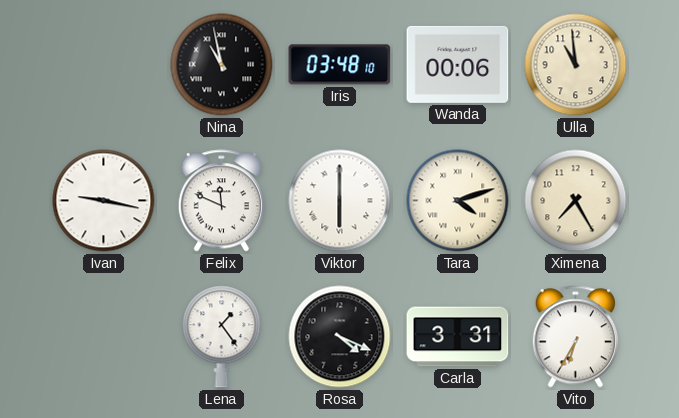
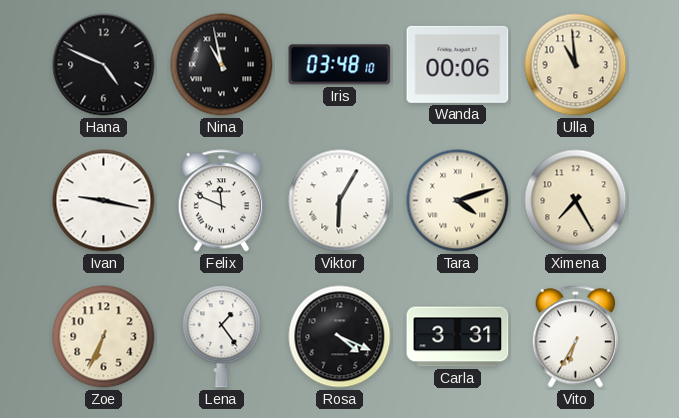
Hana: none -> 4:49
Viktor: 6:00 -> 6:05
Zoe: none -> 6:34
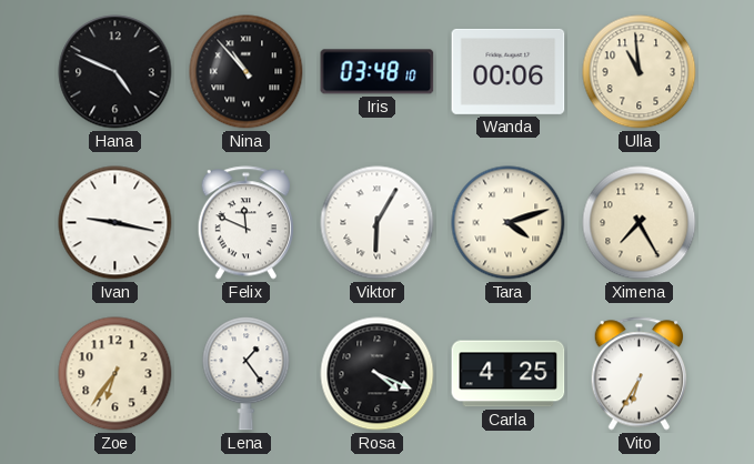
Nina: 10:58 -> 10:53
Zoe: 6:34 -> 6:36
Carla: 3:31 -> 4:25
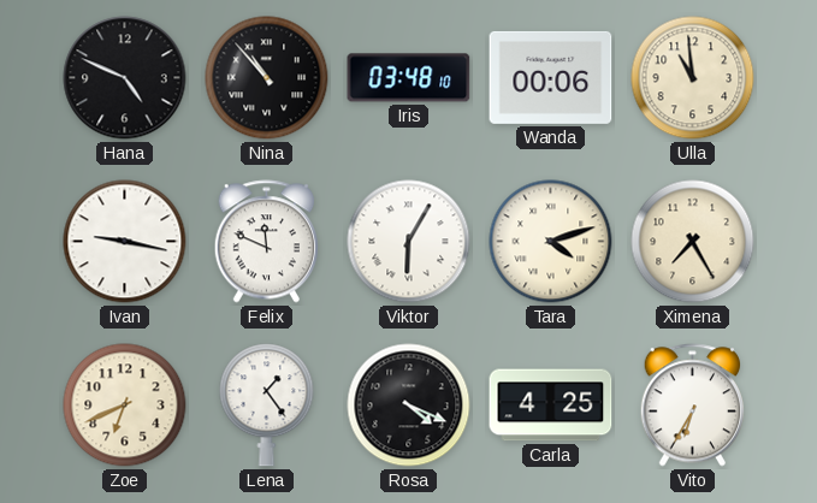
Zoe: 6:36 -> 6:41
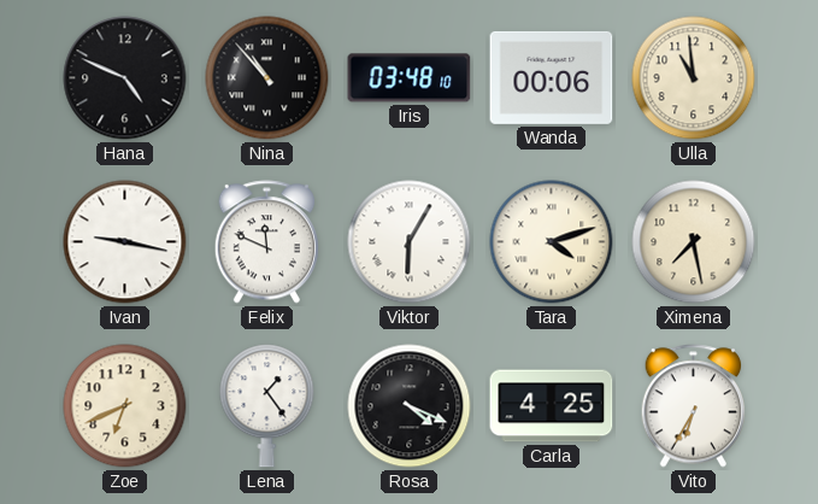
Ximena: 7:25 -> 7:28
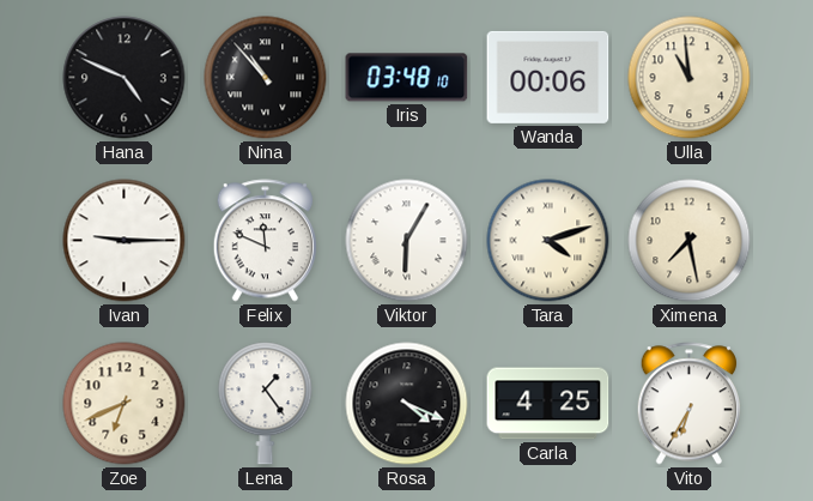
Ivan: 9:17 -> 9:15
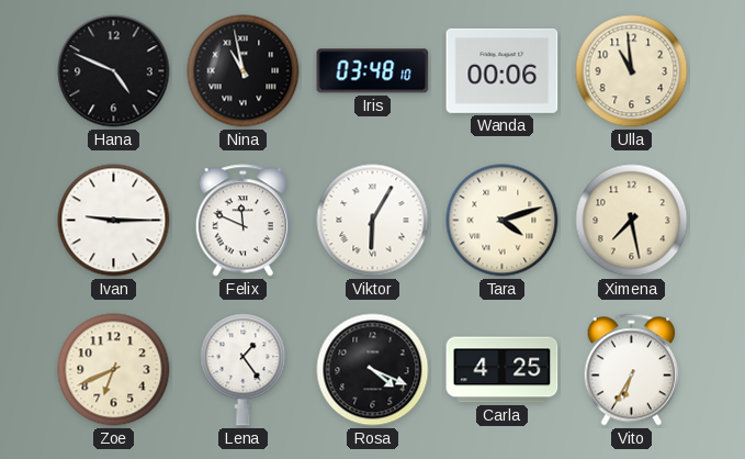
Nina: 10:53 -> 10:58
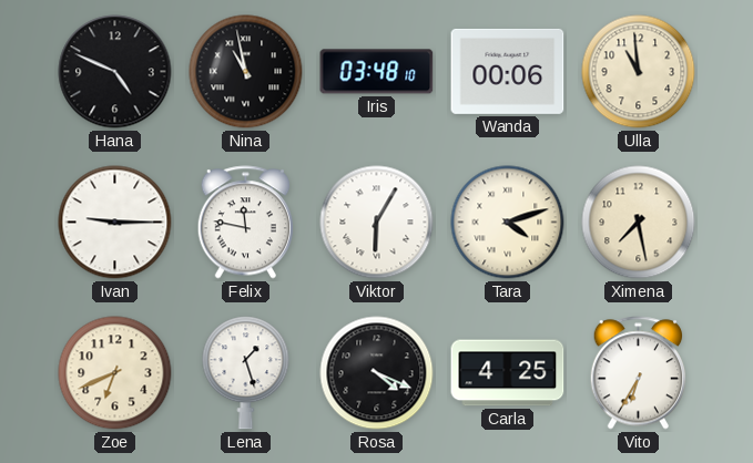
Felix: 11:49 -> 11:47
Lena: 1:24 -> 1:27
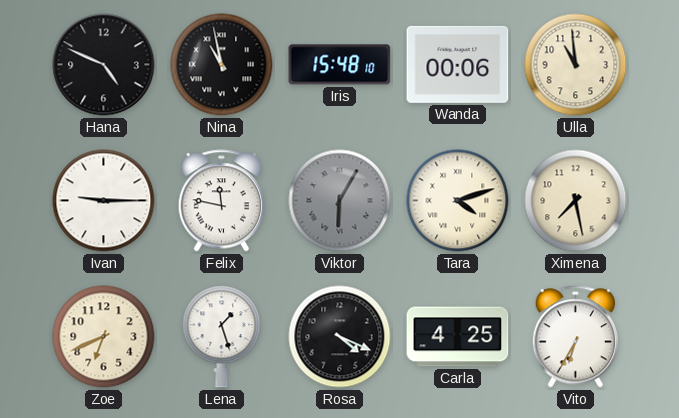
Iris: 03:48 -> 15:48
Viktor dial: white -> grey
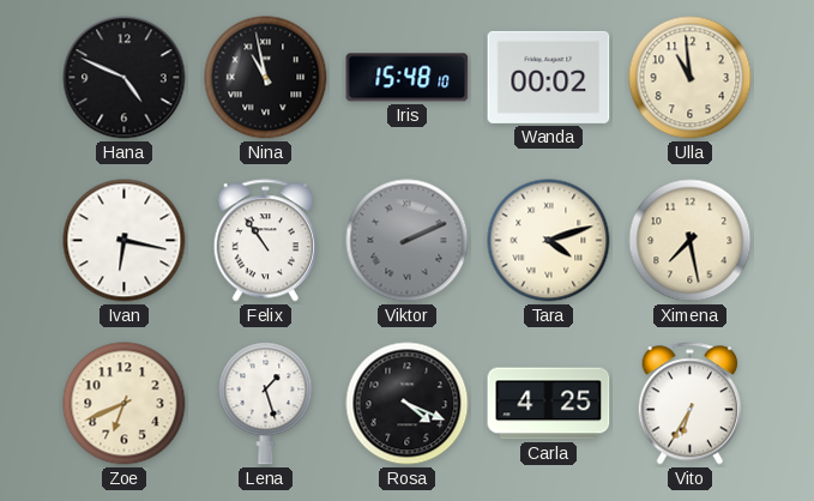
Wanda: 00:06 -> 00:02
Ivan: 9:15 -> 6:17
Felix: 11:47 -> 10:54
Viktor: 6:05 -> 2:11
